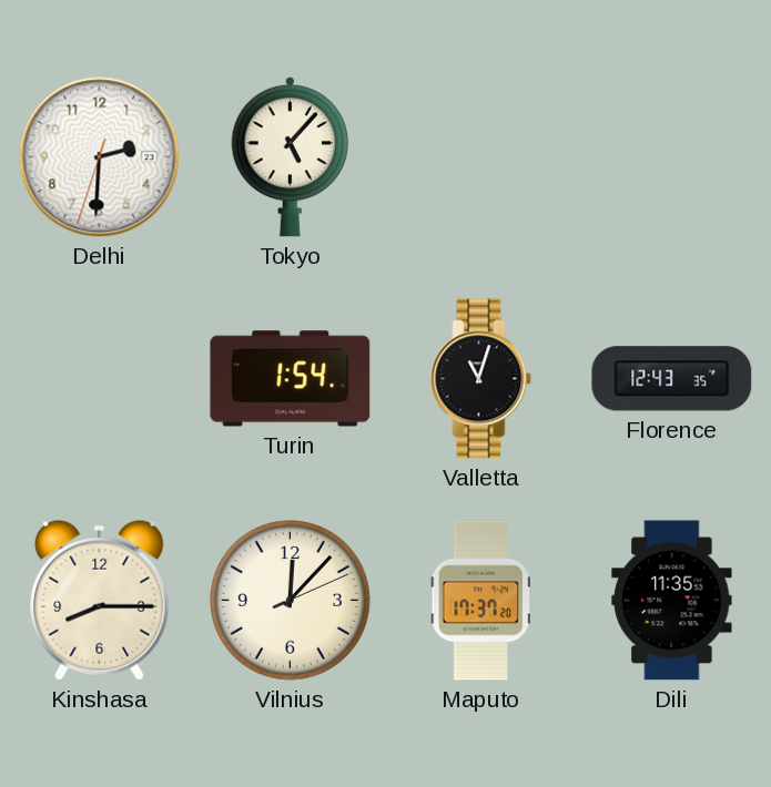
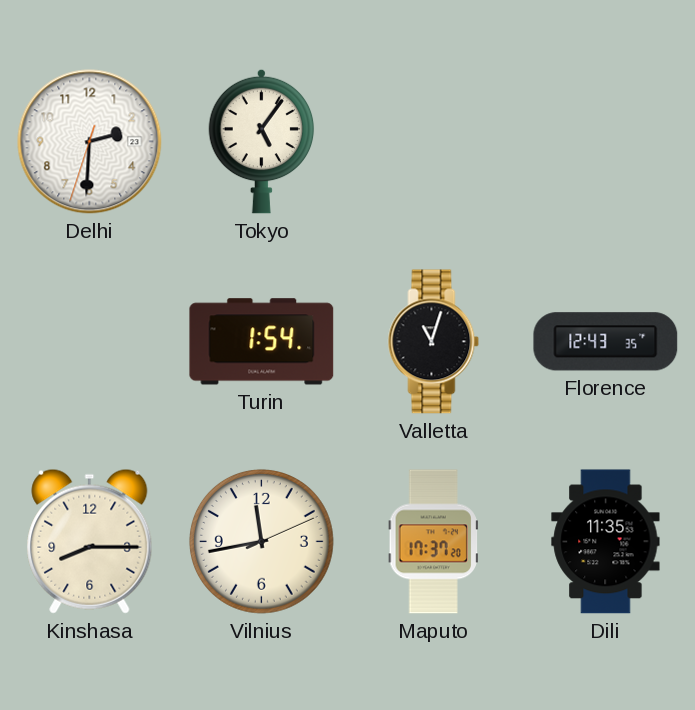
Tokyo: 5:07 -> 5:06
Vilnius: 12:07 -> 11:43
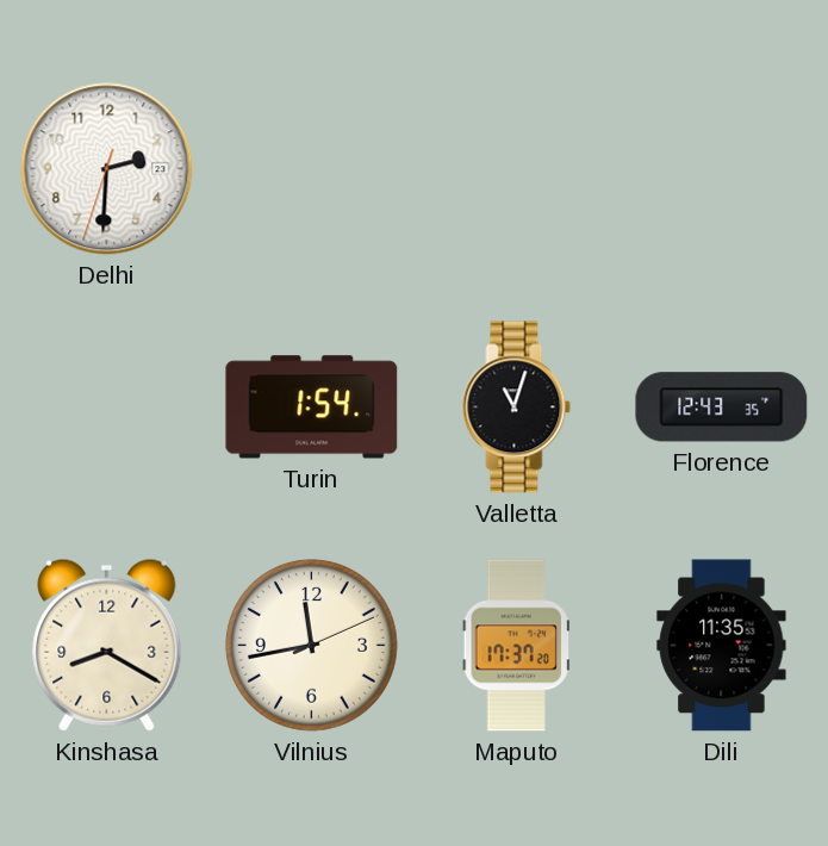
Tokyo: 5:06 -> none
Kinshasa: 8:15 -> 8:20
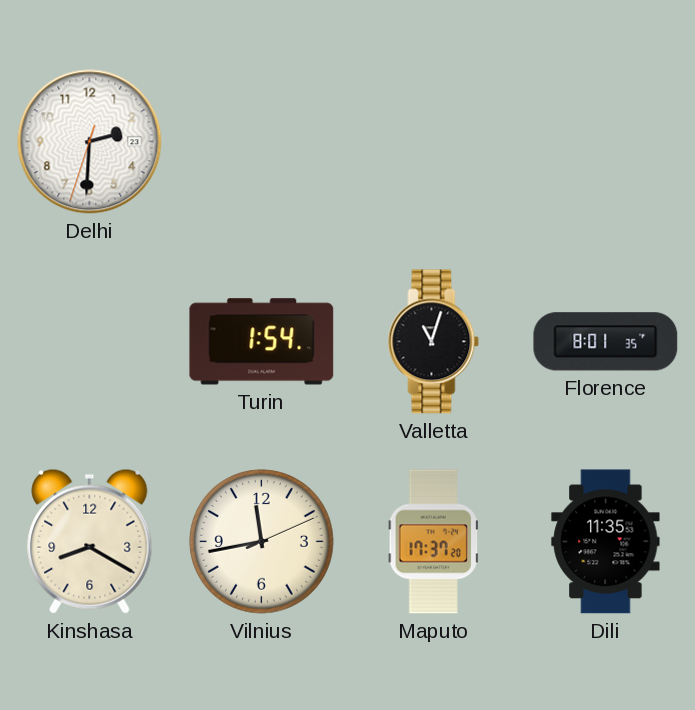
Florence: 12:43 -> 8:01
